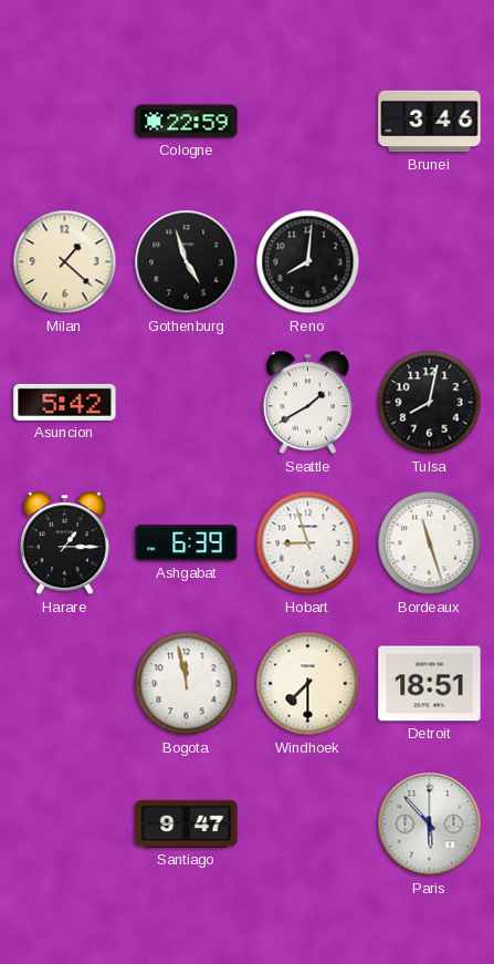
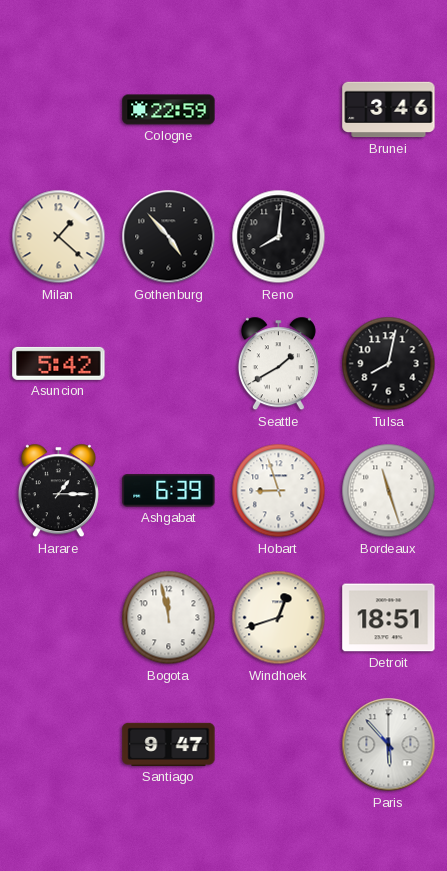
Gothenburg: 4:57 -> 4:53
Windhoek: 7:30 -> 12:42
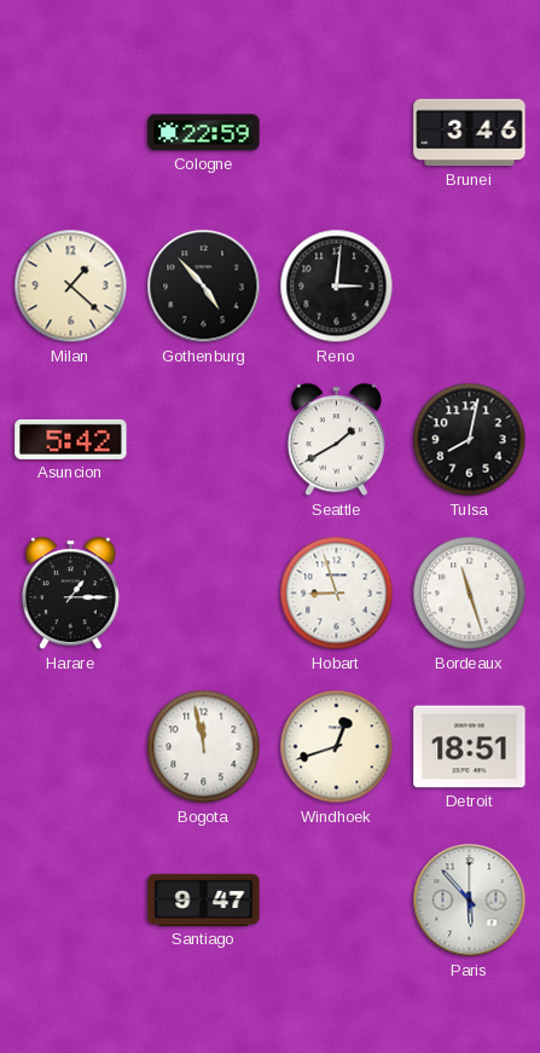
Reno: 8:01 -> 3:01
Ashgabat: 6:39 -> none
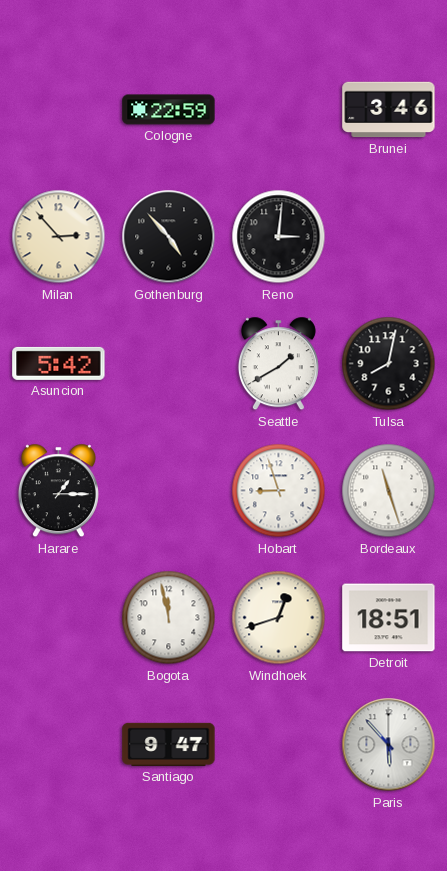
Milan: 1:22 -> 2:53
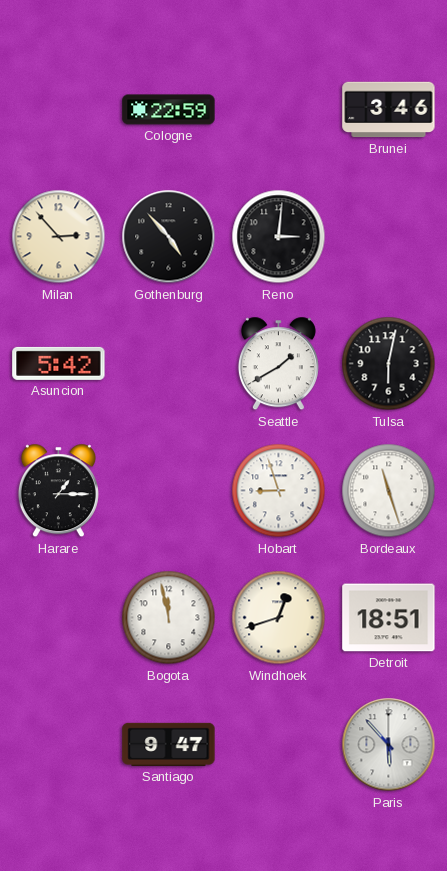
Tulsa: 8:02 -> 6:02
